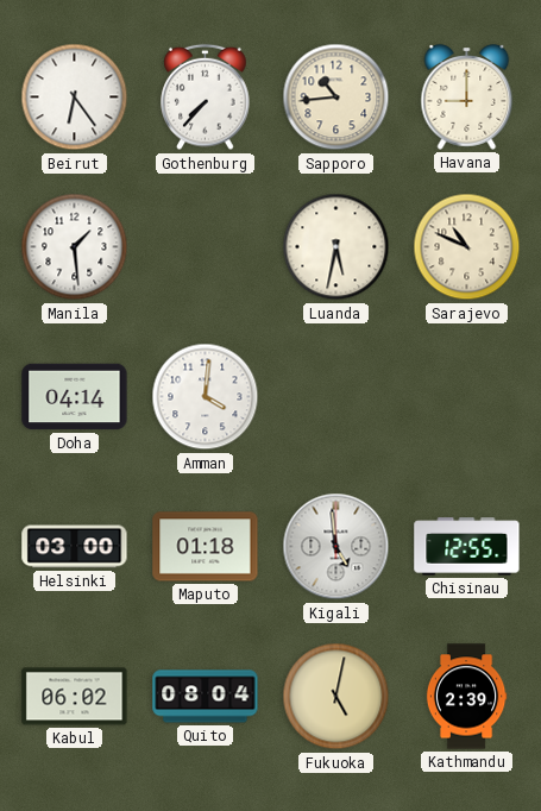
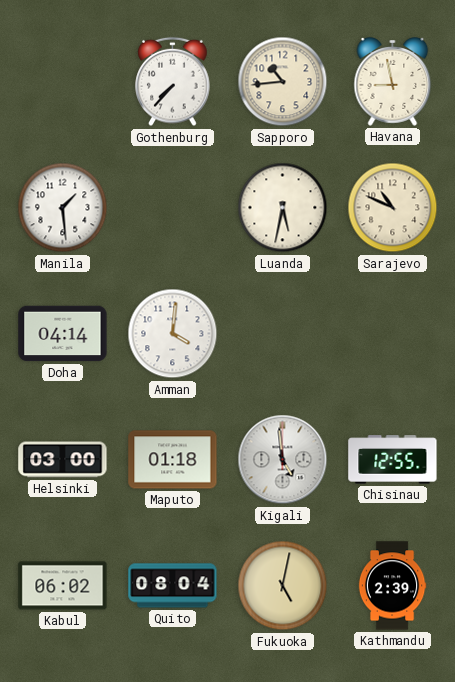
Beirut: 6:24 -> none
Havana: 9:00 -> 8:58
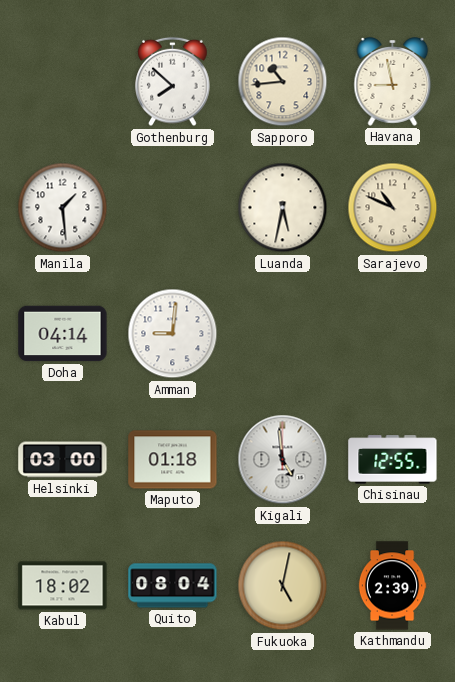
Gothenburg: 7:37 -> 7:52
Amman: 4:01 -> 9:01
Kabul: 06:02 -> 18:02
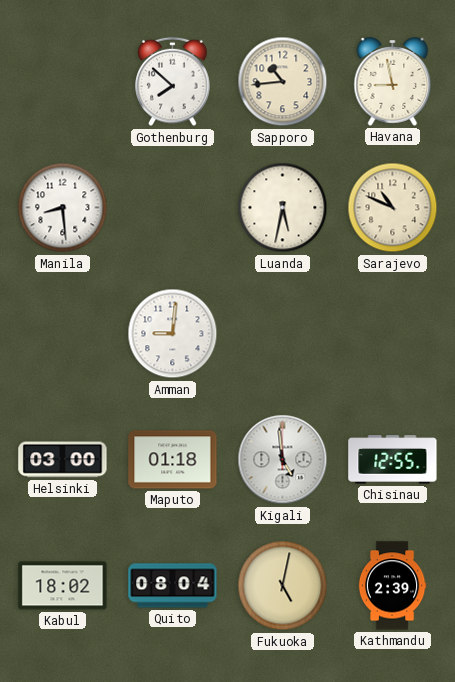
Manila: 1:29 -> 8:29
Doha: 04:14 -> none
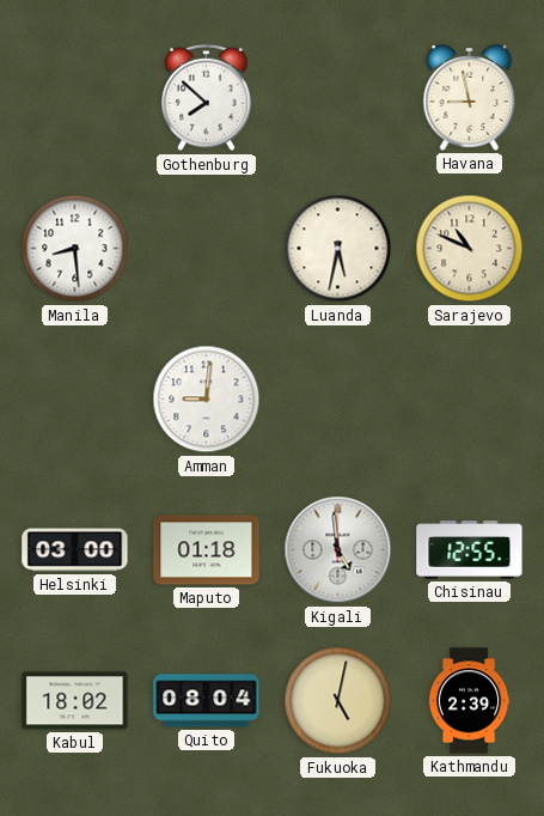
Sapporo: 10:44 -> none
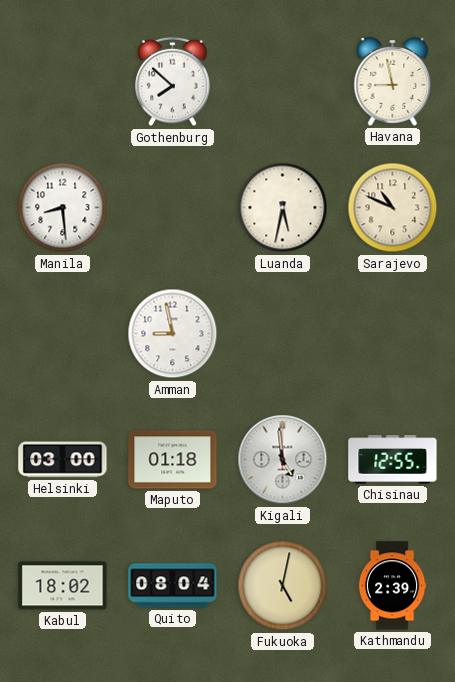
Amman: 9:01 -> 8:58
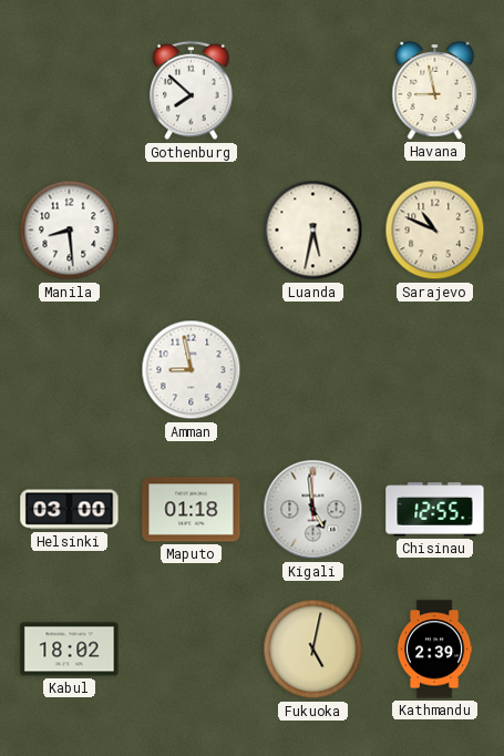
Quito: 08:04 -> none
